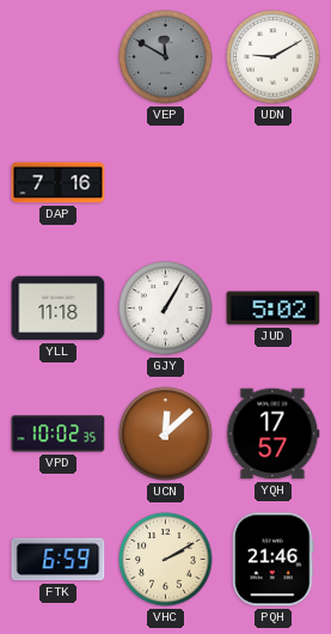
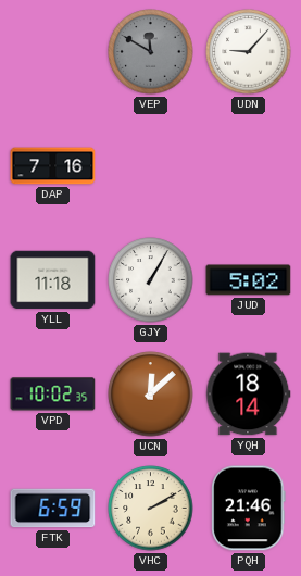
UDN: 9:10 -> 9:07
YQH: 17:57 -> 18:14
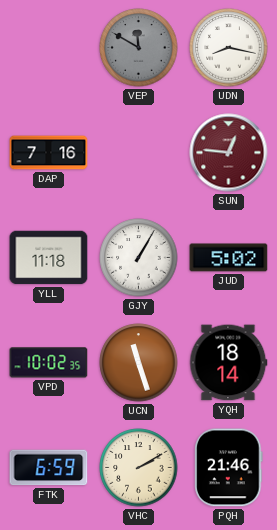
UDN: 9:07 -> 8:17
SUN: none -> 12:46
UCN: 12:08 -> 11:27
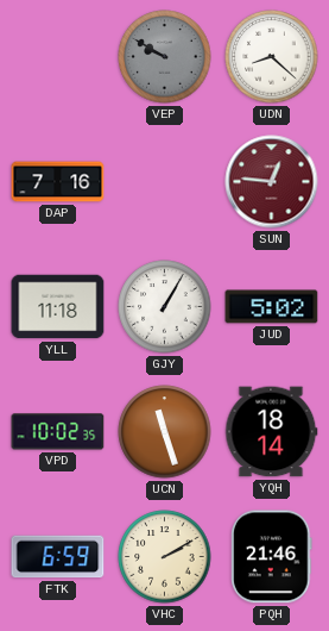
VEP: 11:50 -> 9:50
UDN: 8:17 -> 8:22
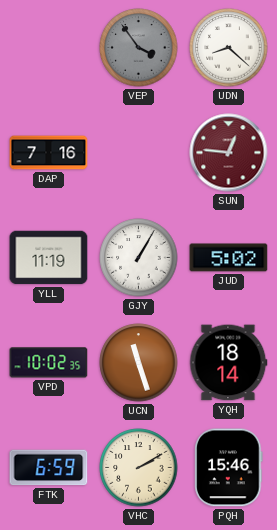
VEP: 9:50 -> 3:54
YLL: 11:18 -> 11:19
PQH: 21:46 -> 15:46
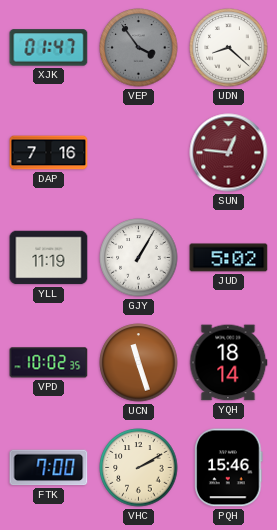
XJK: none -> 01:47
FTK: 6:59 -> 7:00
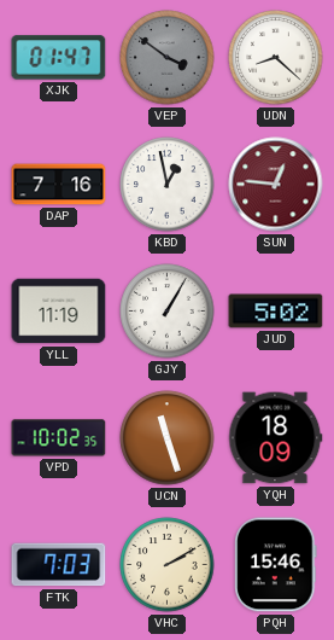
VEP: 3:54 -> 3:51
KBD: none -> 12:58
YQH: 18:14 -> 18:09
FTK: 7:00 -> 7:03
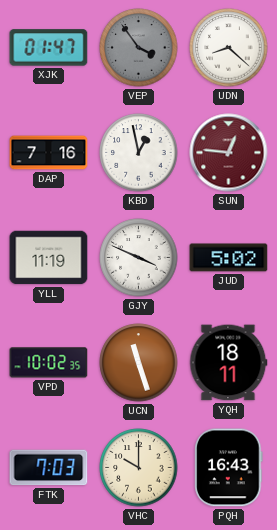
VEP: 3:51 -> 3:54
GJY: 1:05 -> 3:49
YQH: 18:09 -> 18:11
VHC: 2:10 -> 10:00
PQH: 15:46 -> 16:43
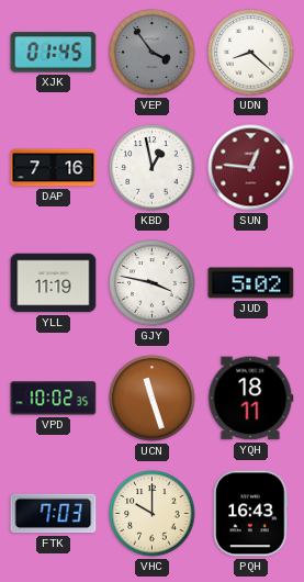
XJK: 01:47 -> 01:45
GJY: 3:49 -> 3:47
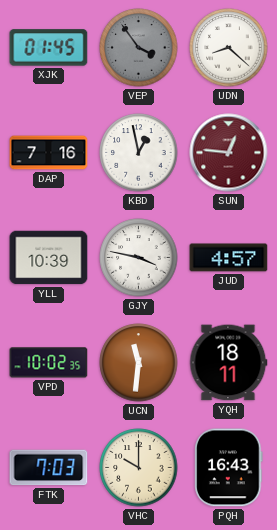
YLL: 11:19 -> 10:39
JUD: 5:02 -> 4:57
UCN: 11:27 -> 11:31
